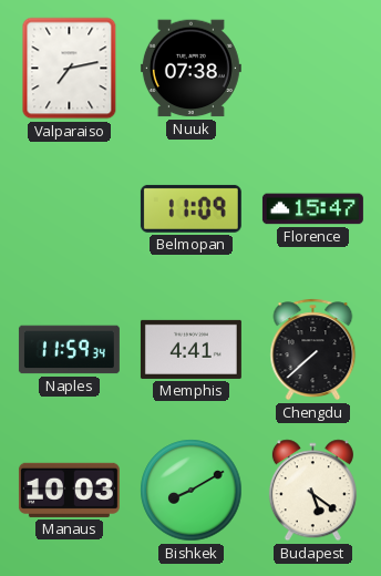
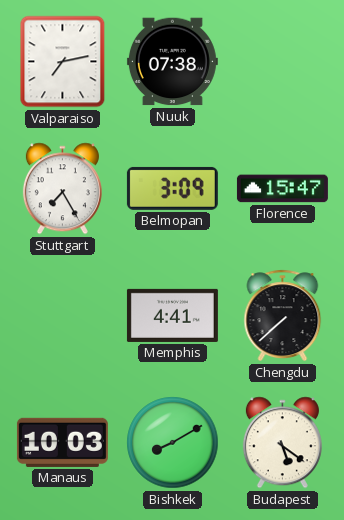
Stuttgart: none -> 7:25
Belmopan: 11:09 -> 3:09
Naples: 11:59 -> none
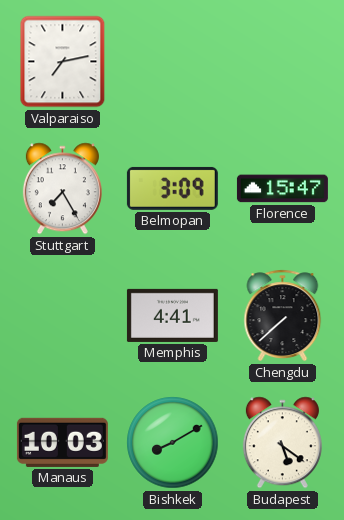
Nuuk: 07:38 -> none
